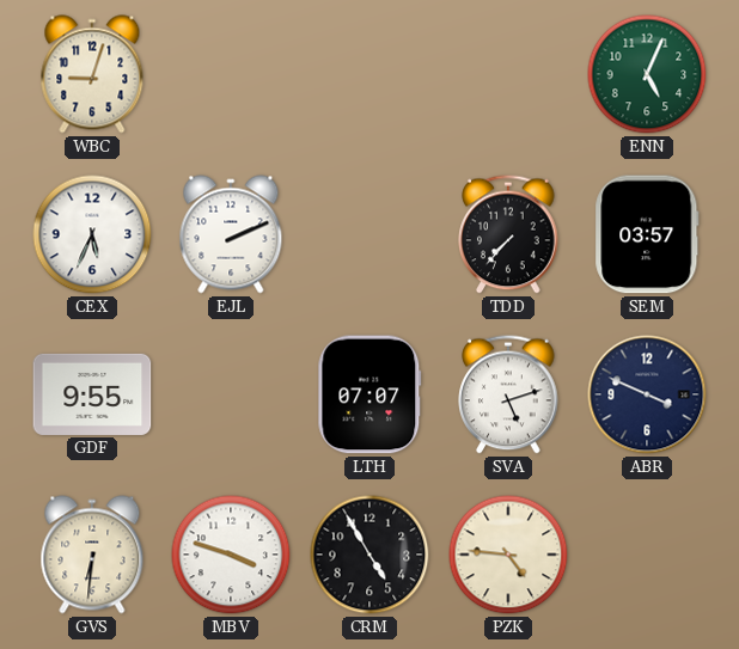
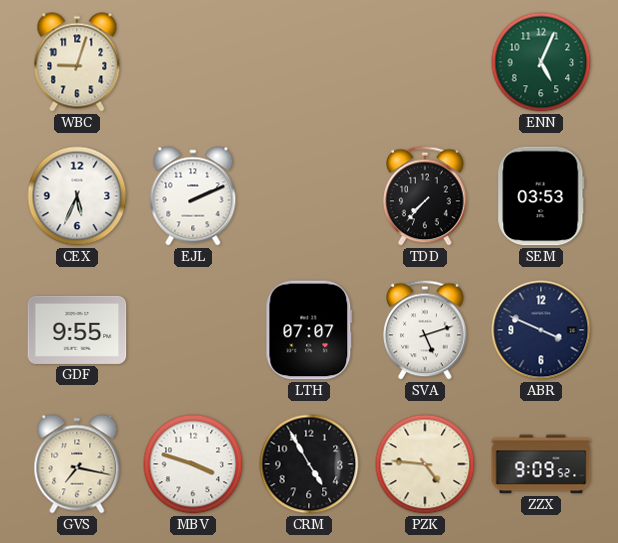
SEM: 03:57 -> 03:53
GVS: 6:31 -> 7:17
ZZX: none -> 9:09
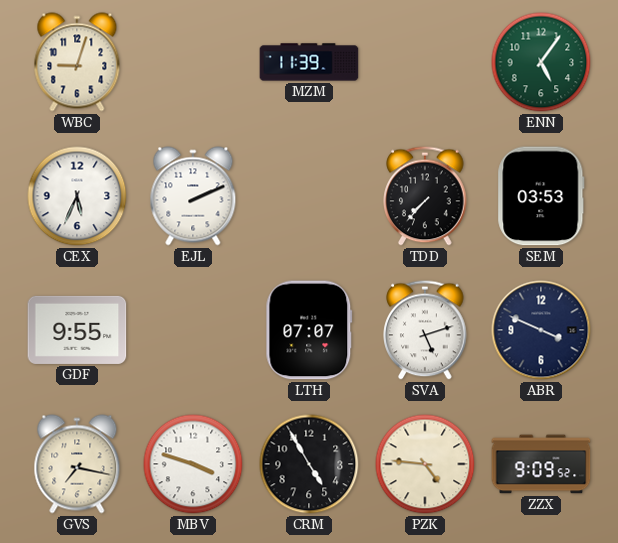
MZM: none -> 11:39
ENN: 5:04 -> 5:06
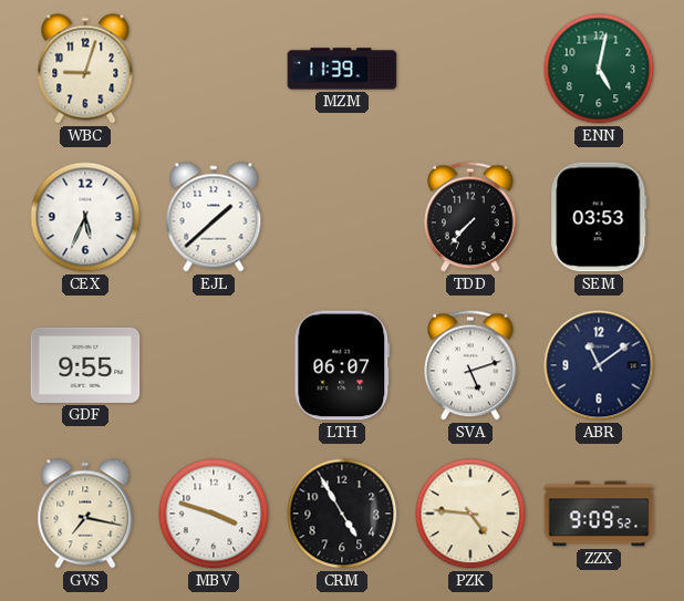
ENN: 5:06 -> 5:02
EJL: 2:11 -> 1:38
LTH: 07:07 -> 06:07
ABR: 3:49 -> 11:09
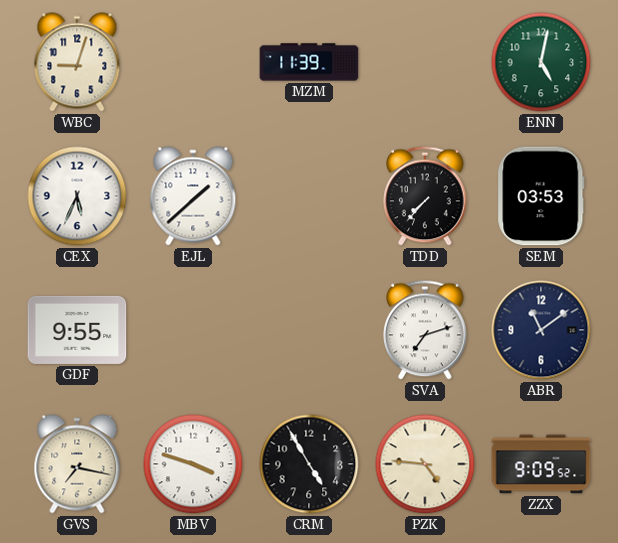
LTH: 06:07 -> none
SVA: 5:12 -> 7:12
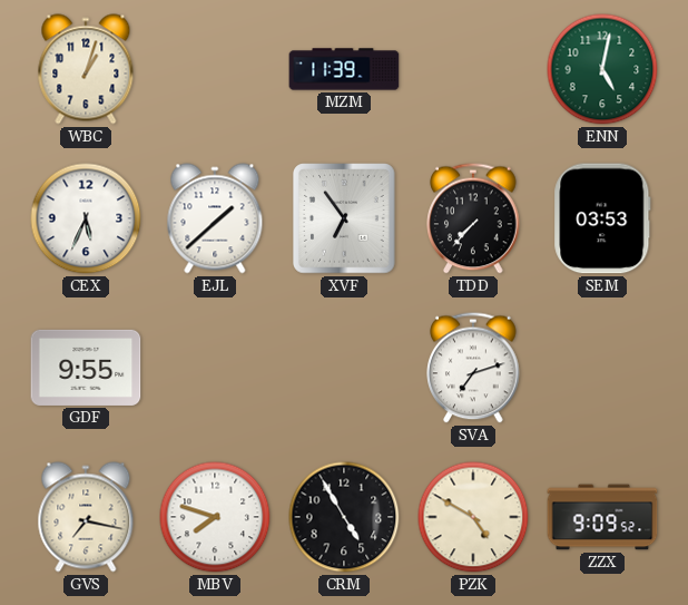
WBC: 9:03 -> 1:03
XVF: none -> 6:54
ABR: 11:09 -> none
MBV: 3:48 -> 7:48
PZK: 4:46 -> 4:50
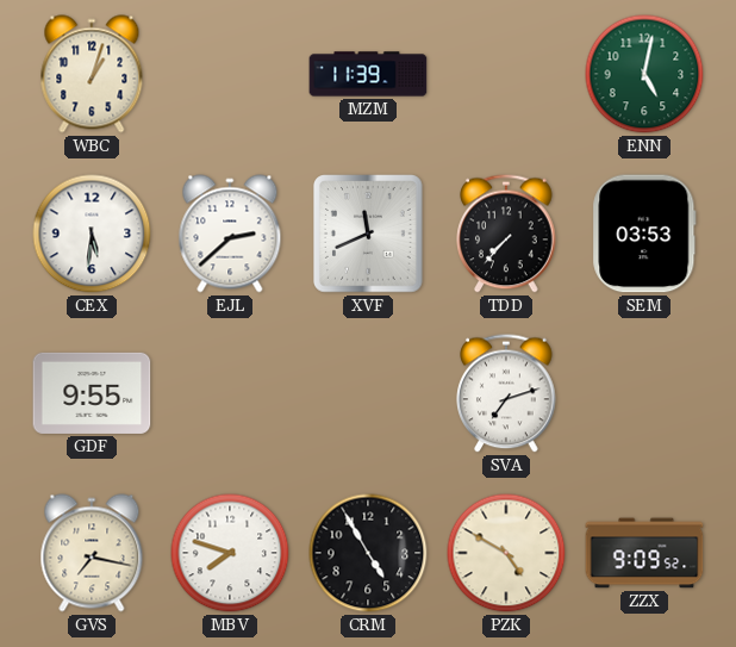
CEX: 5:34 -> 5:31
EJL: 1:38 -> 2:38
XVF: 6:54 -> 11:41
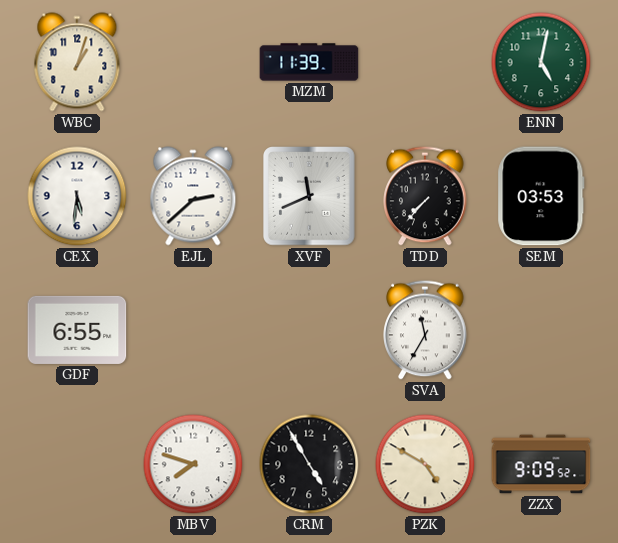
GDF: 9:55 -> 6:55
SVA: 7:12 -> 11:35
GVS: 7:17 -> none
